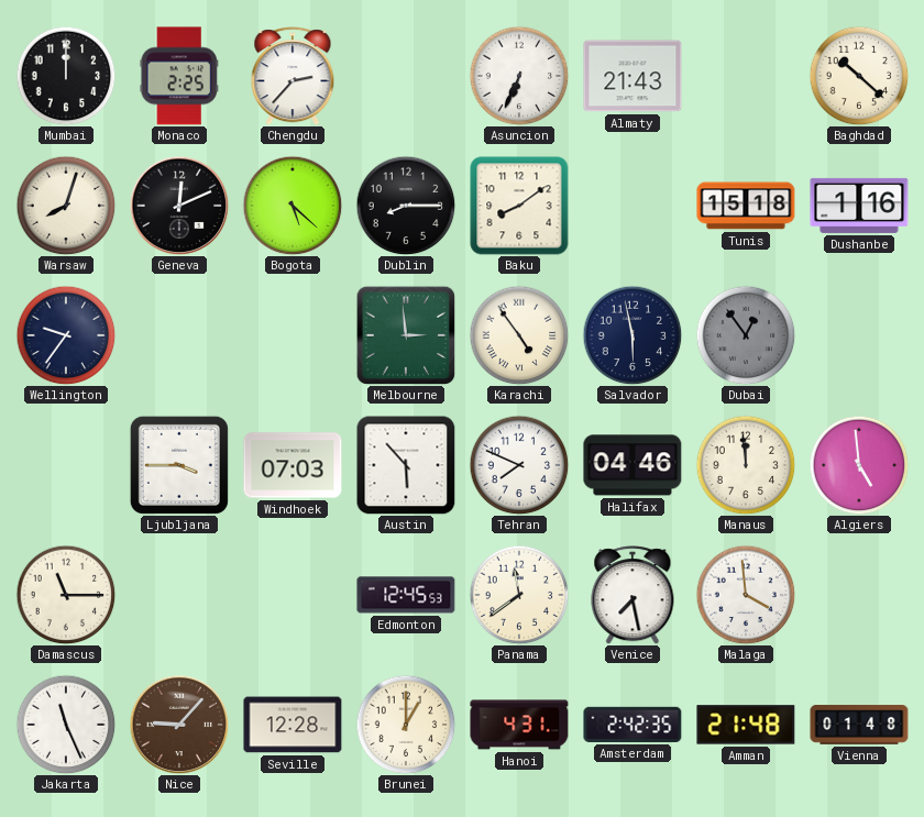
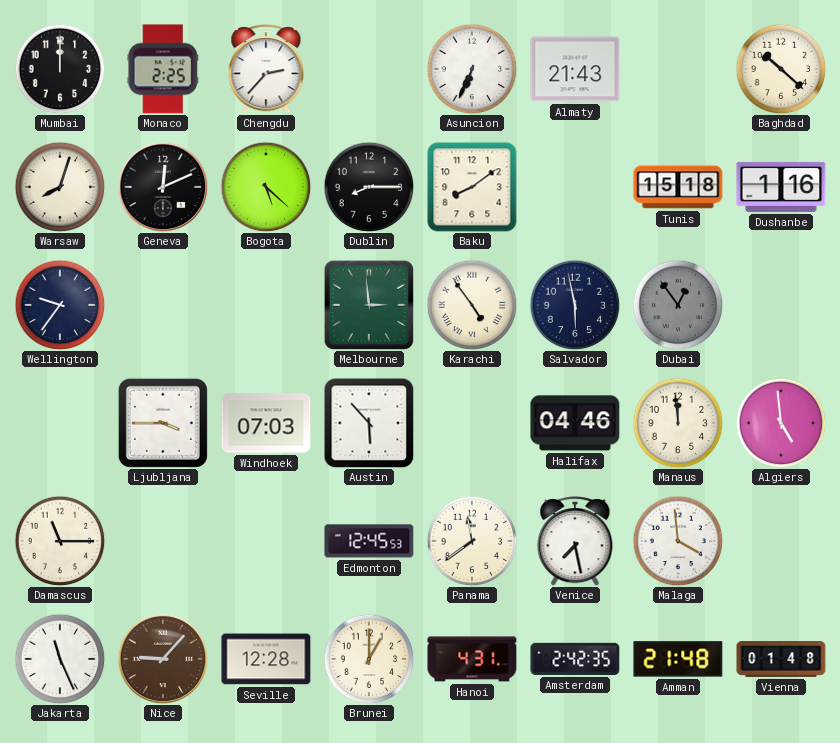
Tehran: 7:49 -> none
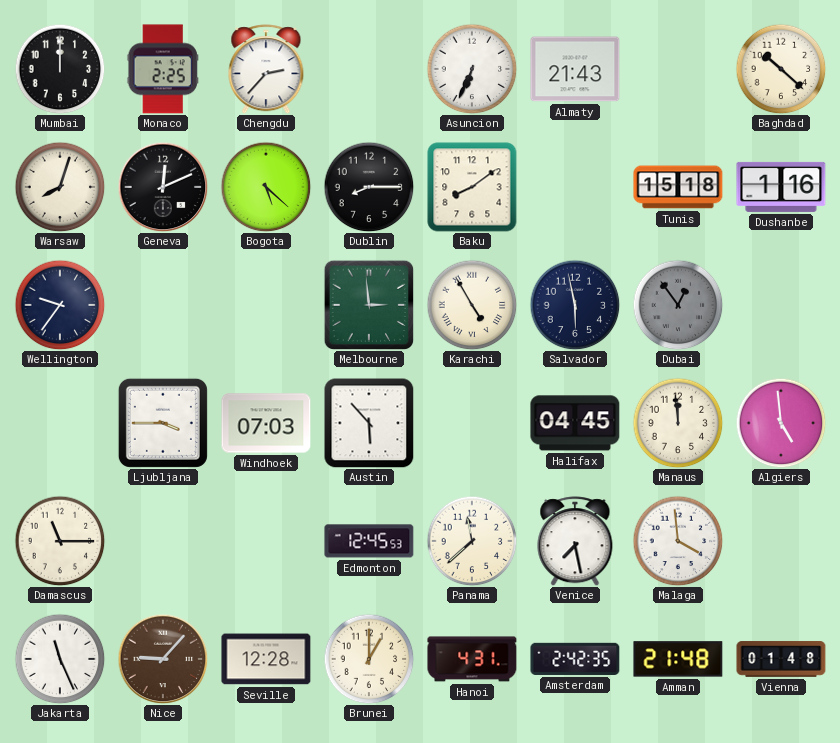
Karachi: 4:54 -> 4:55
Halifax: 04:46 -> 04:45
Panama: 11:39 -> 11:38
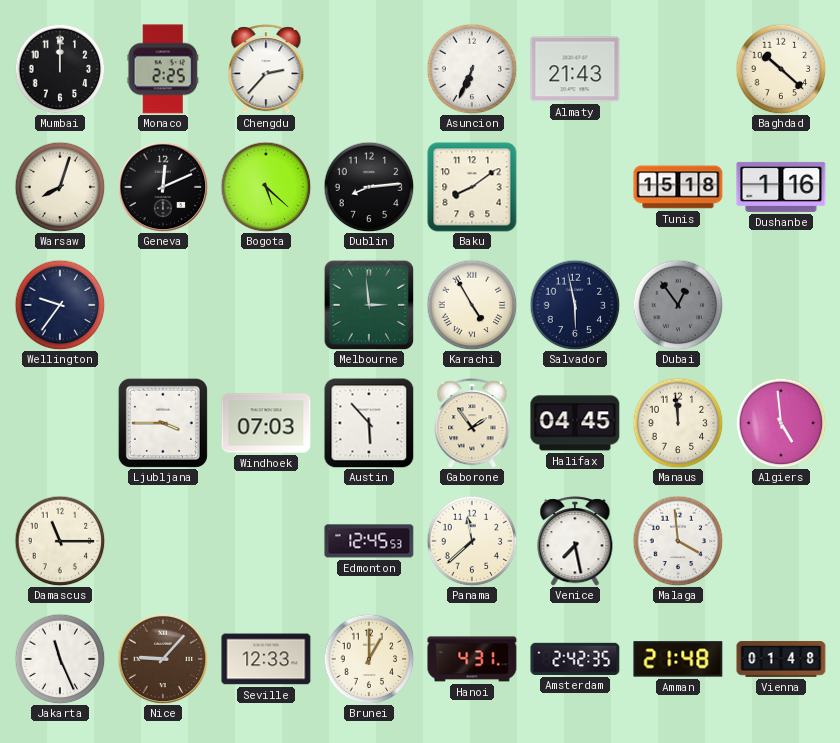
Dublin: 8:15 -> 8:14
Gaborone: none -> 1:54
Seville: 12:28 -> 12:33
